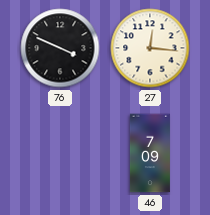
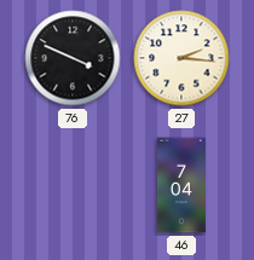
27: 12:16 -> 2:16
46: 7:09 -> 7:04
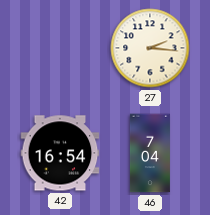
76: 3:49 -> none
42: none -> 16:54
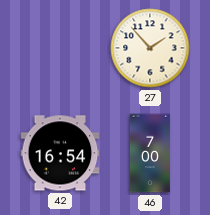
27: 2:16 -> 1:53
46: 7:04 -> 7:00
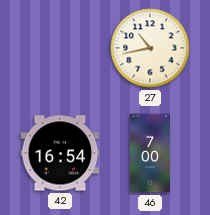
27: 1:53 -> 10:43
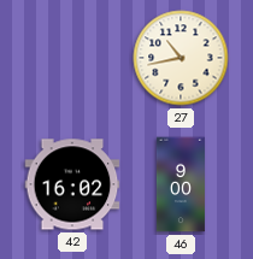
42: 16:54 -> 16:02
46: 7:00 -> 9:00
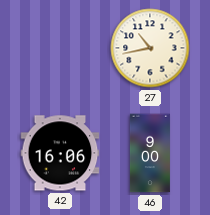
42: 16:02 -> 16:06
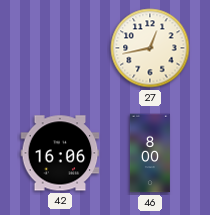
27: 10:43 -> 12:43
46: 9:00 -> 8:00
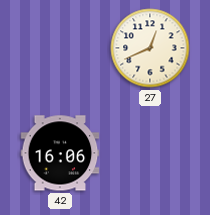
27: 12:43 -> 12:41
46: 8:00 -> none
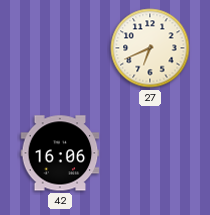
27: 12:41 -> 6:41
